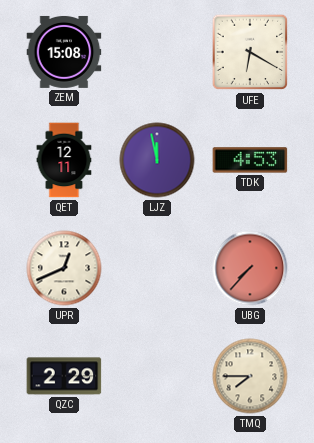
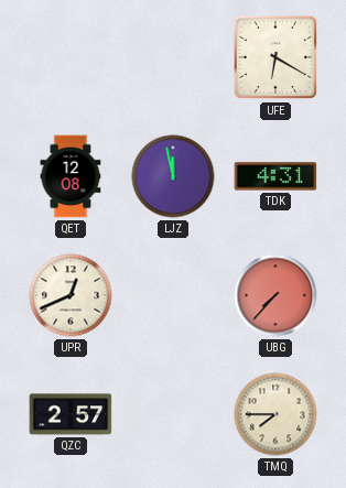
ZEM: 15:08 -> none
QET: 12:11 -> 12:08
TDK: 4:53 -> 4:31
QZC: 2:29 -> 2:57
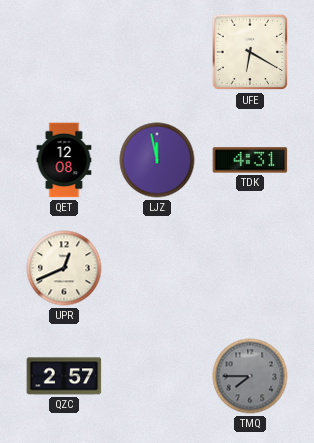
UBG: 7:37 -> none
TMQ dial: cream -> grey
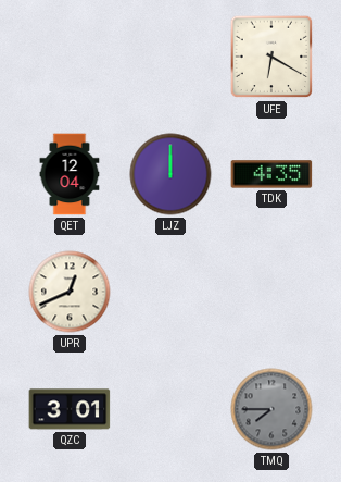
QET: 12:08 -> 12:04
LJZ: 11:58 -> 12:00
TDK: 4:31 -> 4:35
QZC: 2:57 -> 3:01
